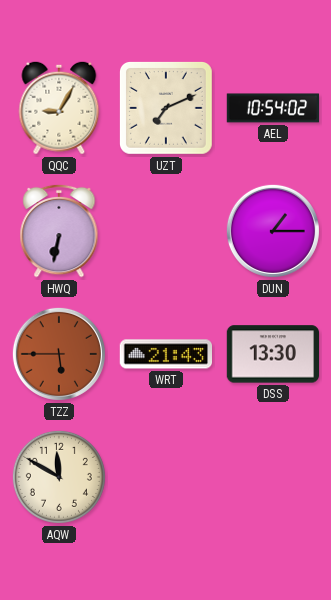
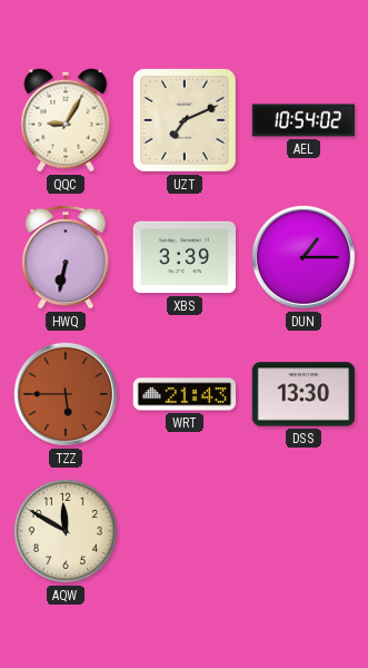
XBS: none -> 3:39
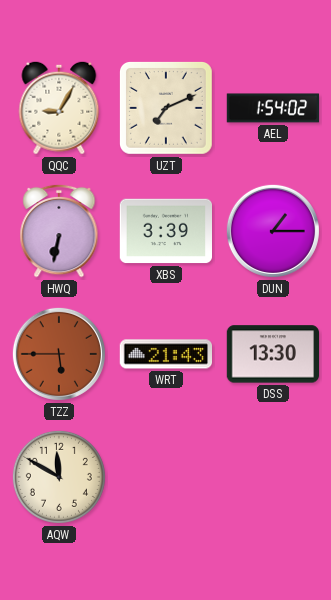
AEL: 10:54 -> 1:54
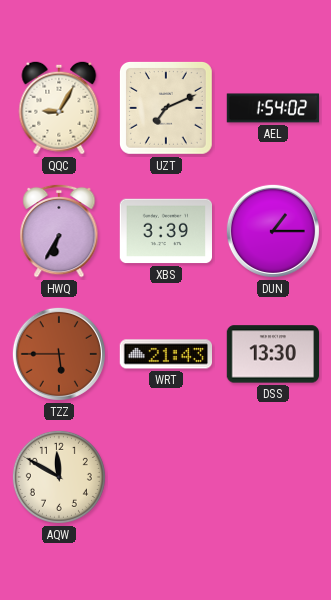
HWQ: 6:32 -> 6:35
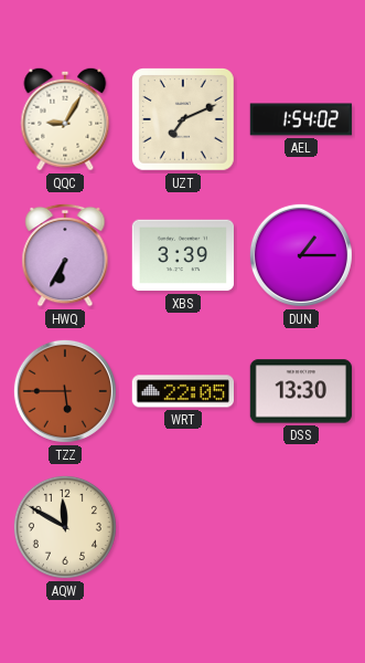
WRT: 21:43 -> 22:05
